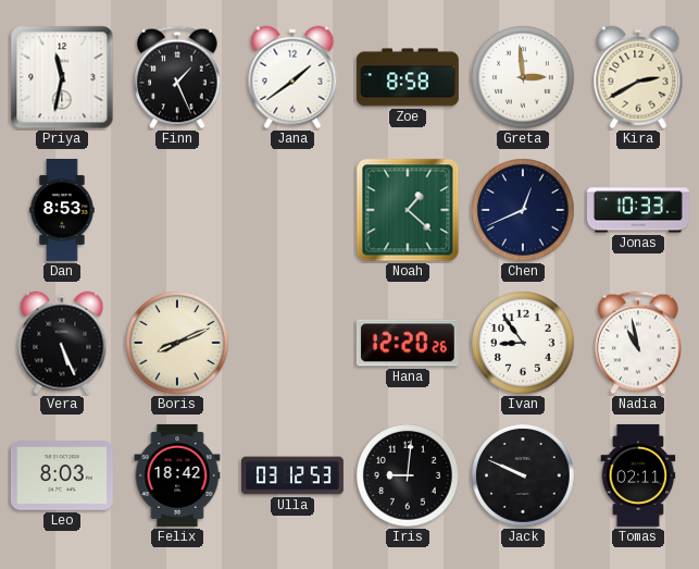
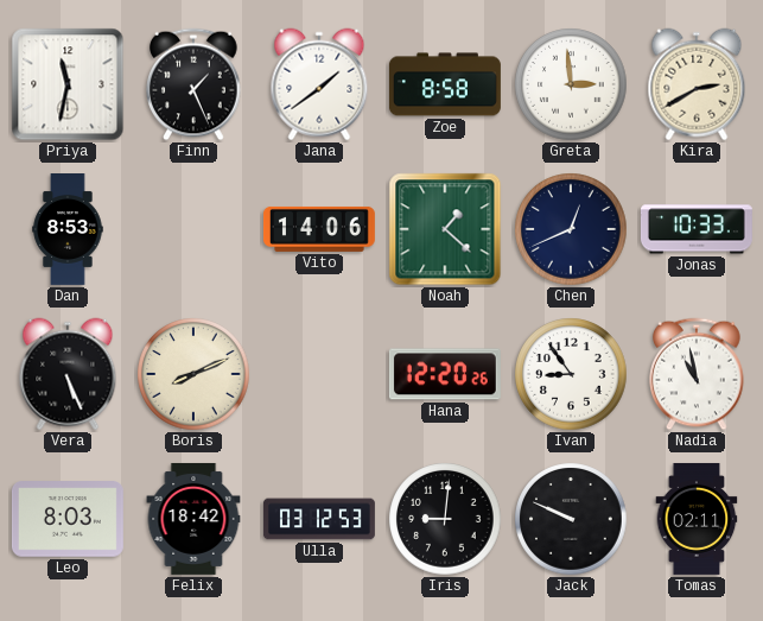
Vito: none -> 14:06
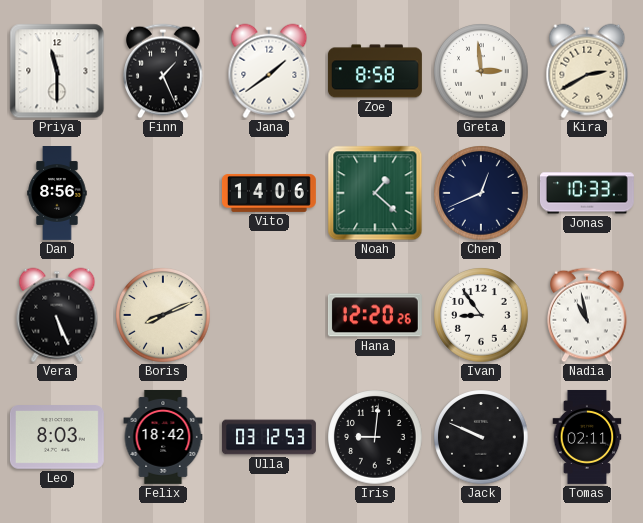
Priya: 11:32 -> 11:30
Dan: 8:53 -> 8:56
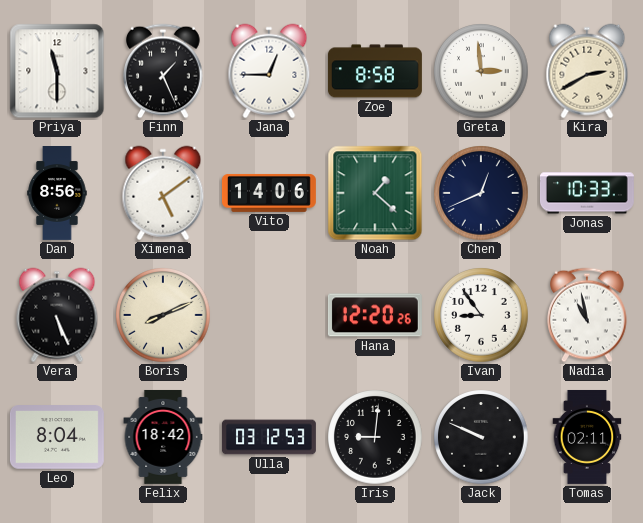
Jana: 1:39 -> 12:45
Ximena: none -> 5:09
Leo: 8:03 -> 8:04
